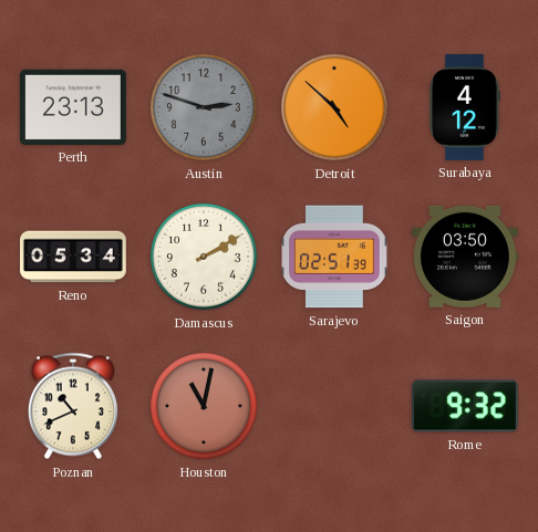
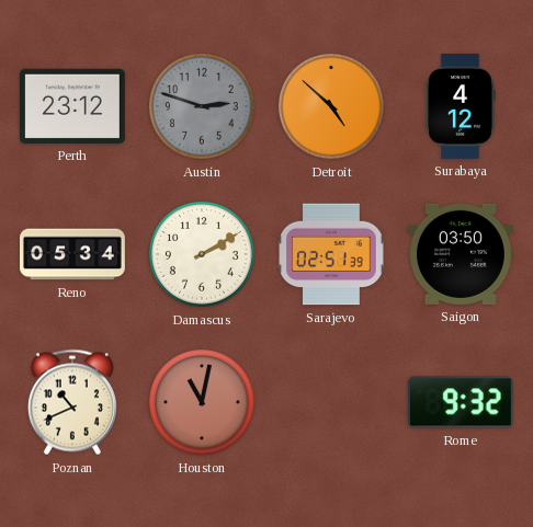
Perth: 23:13 -> 23:12
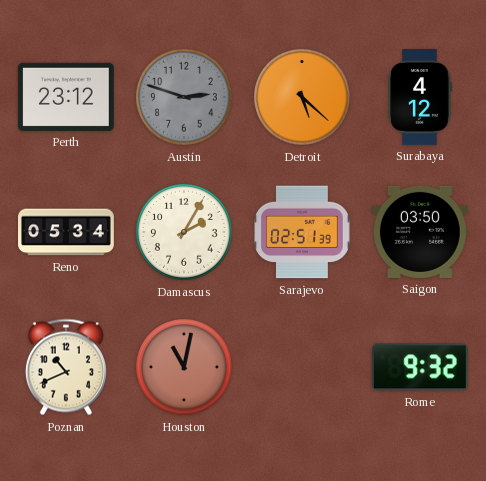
Detroit: 4:52 -> 5:22
Damascus: 2:10 -> 2:05
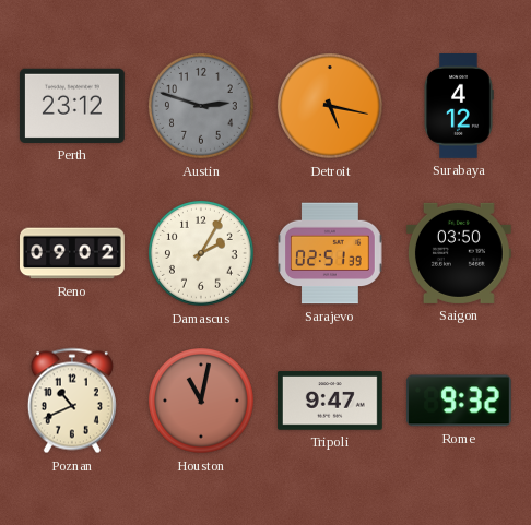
Detroit: 5:22 -> 5:17
Reno: 05:34 -> 09:02
Tripoli: none -> 9:47
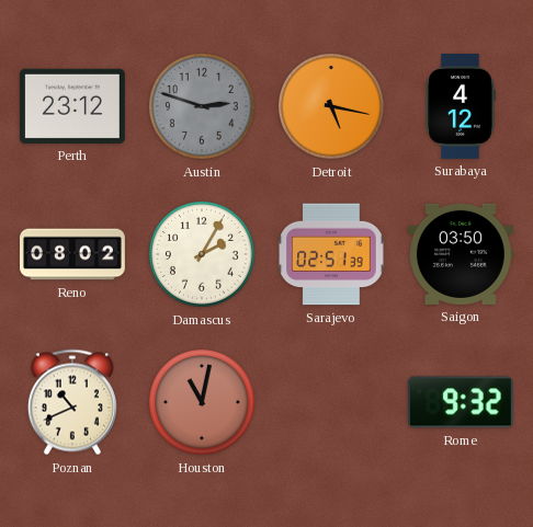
Reno: 09:02 -> 08:02
Tripoli: 9:47 -> none
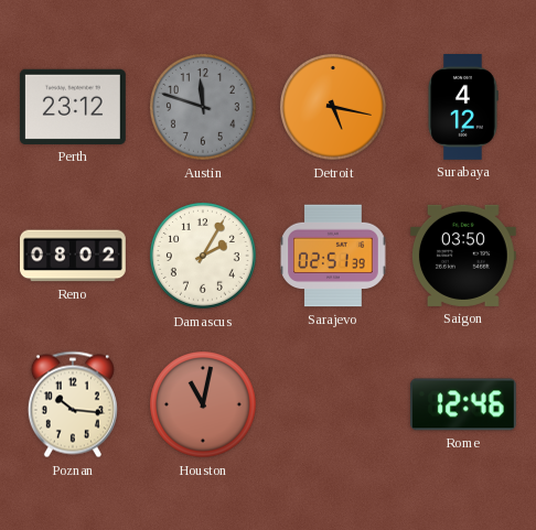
Austin: 2:48 -> 11:48
Poznan: 10:41 -> 10:16
Rome: 9:32 -> 12:46
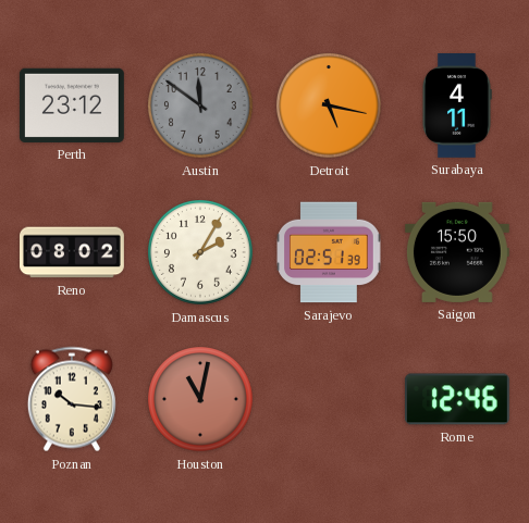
Austin: 11:48 -> 11:51
Surabaya: 4:12 -> 4:11
Saigon: 03:50 -> 15:50
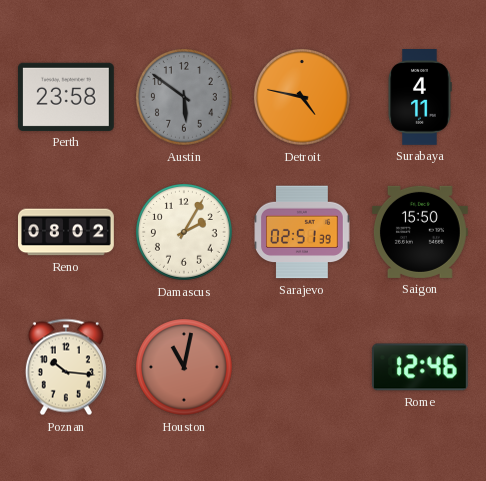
Perth: 23:12 -> 23:58
Austin: 11:51 -> 5:51
Detroit: 5:17 -> 4:47
